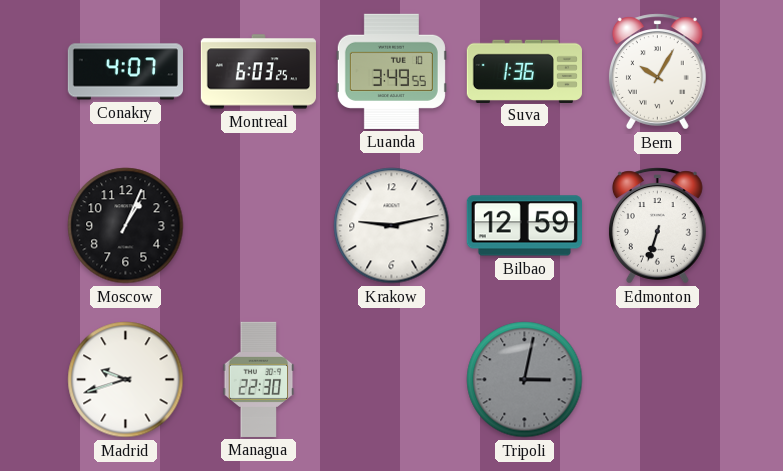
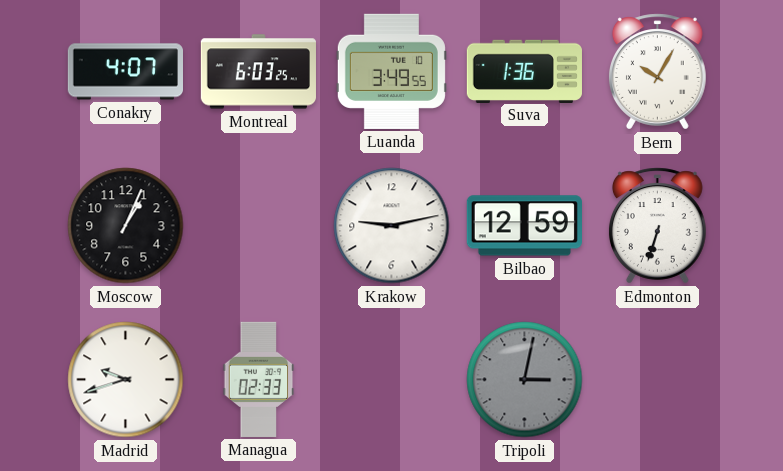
Managua: 22:30 -> 02:33
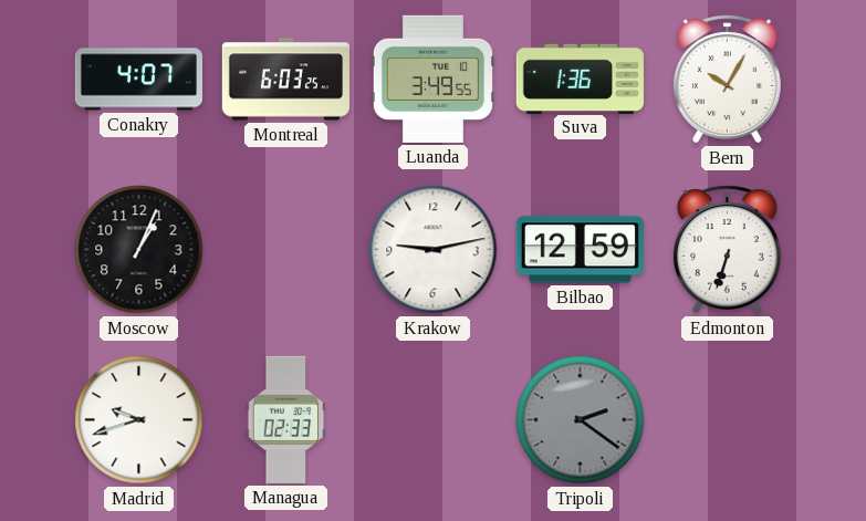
Tripoli: 3:02 -> 2:21
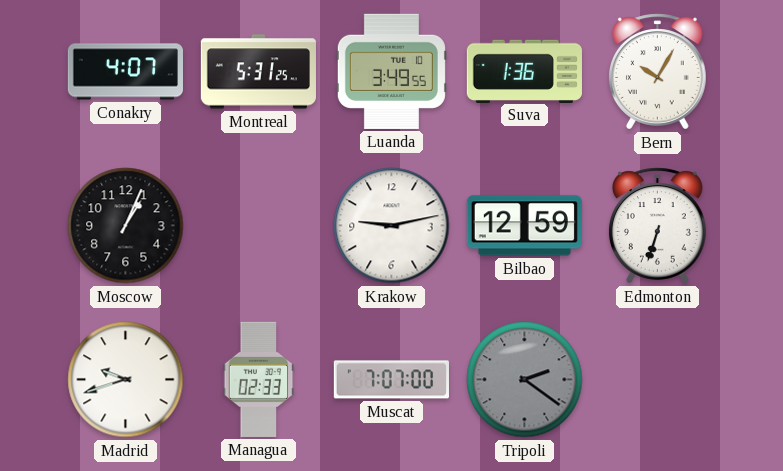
Montreal: 6:03 -> 5:31
Muscat: none -> 7:07
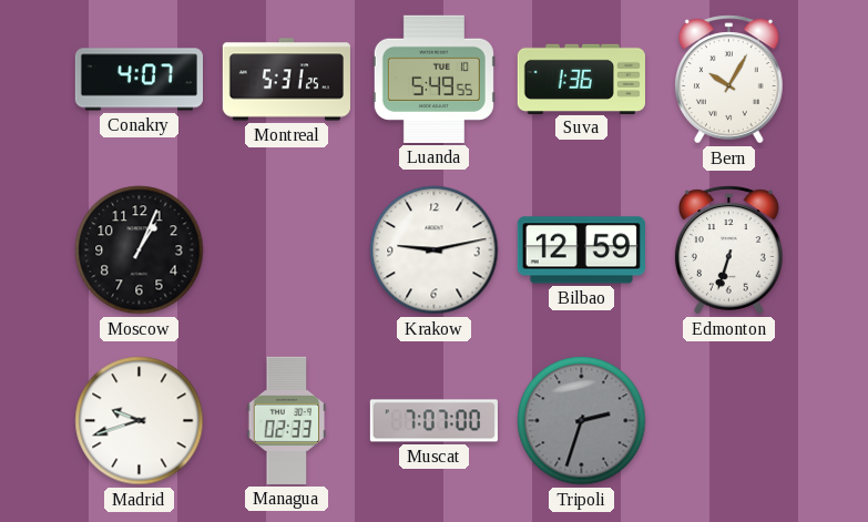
Luanda: 3:49 -> 5:49
Tripoli: 2:21 -> 2:33
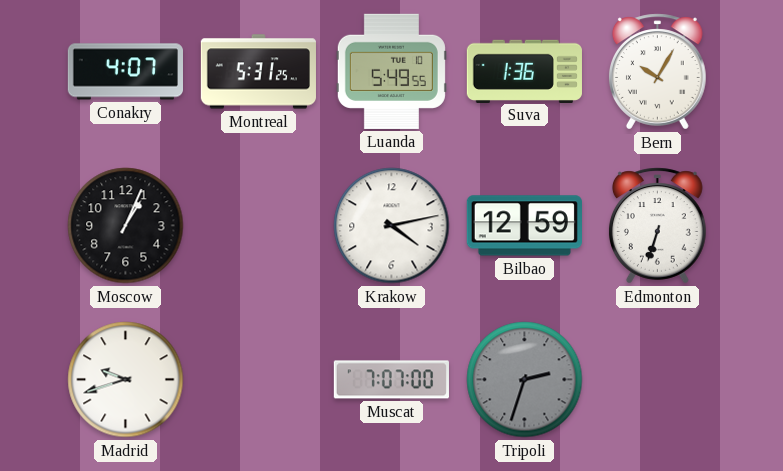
Krakow: 9:13 -> 4:13
Managua: 02:33 -> none
